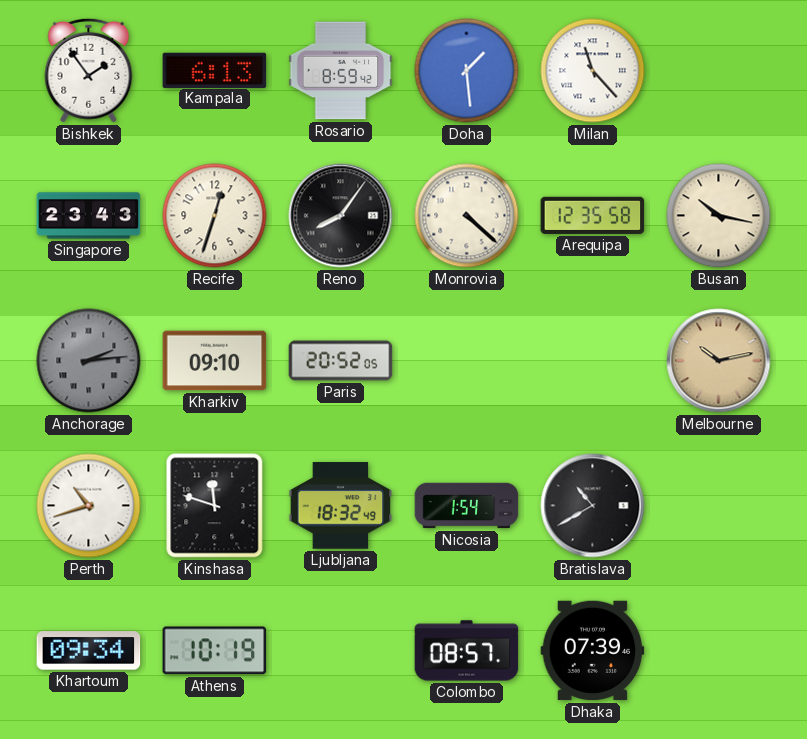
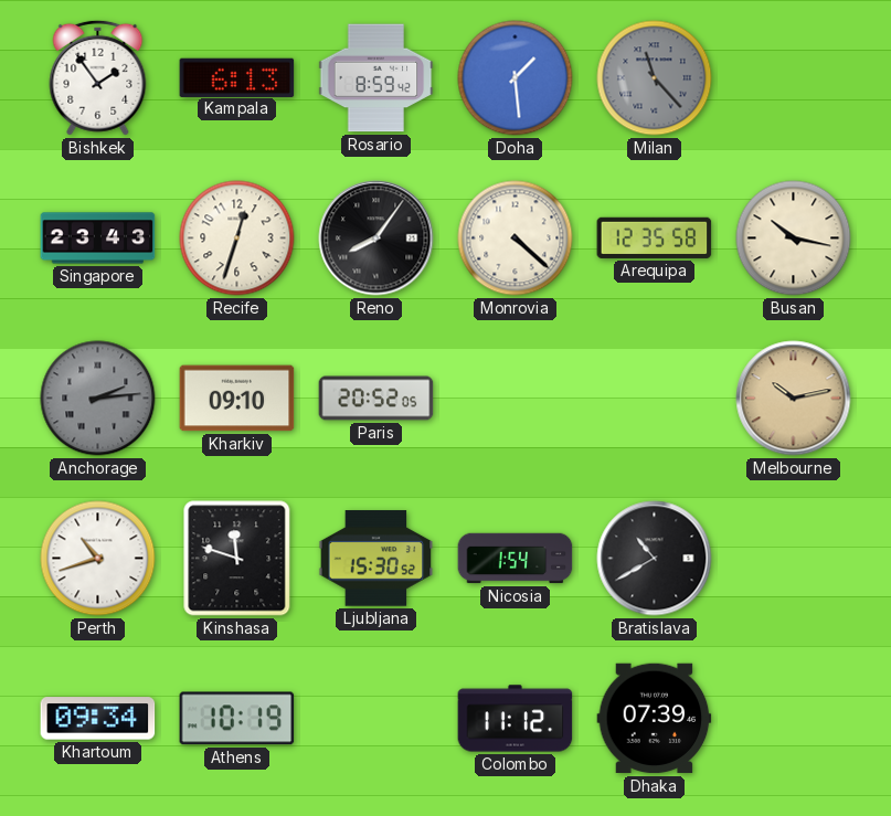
Milan dial: white -> grey
Ljubljana: 18:32 -> 15:30
Colombo: 08:57 -> 11:12
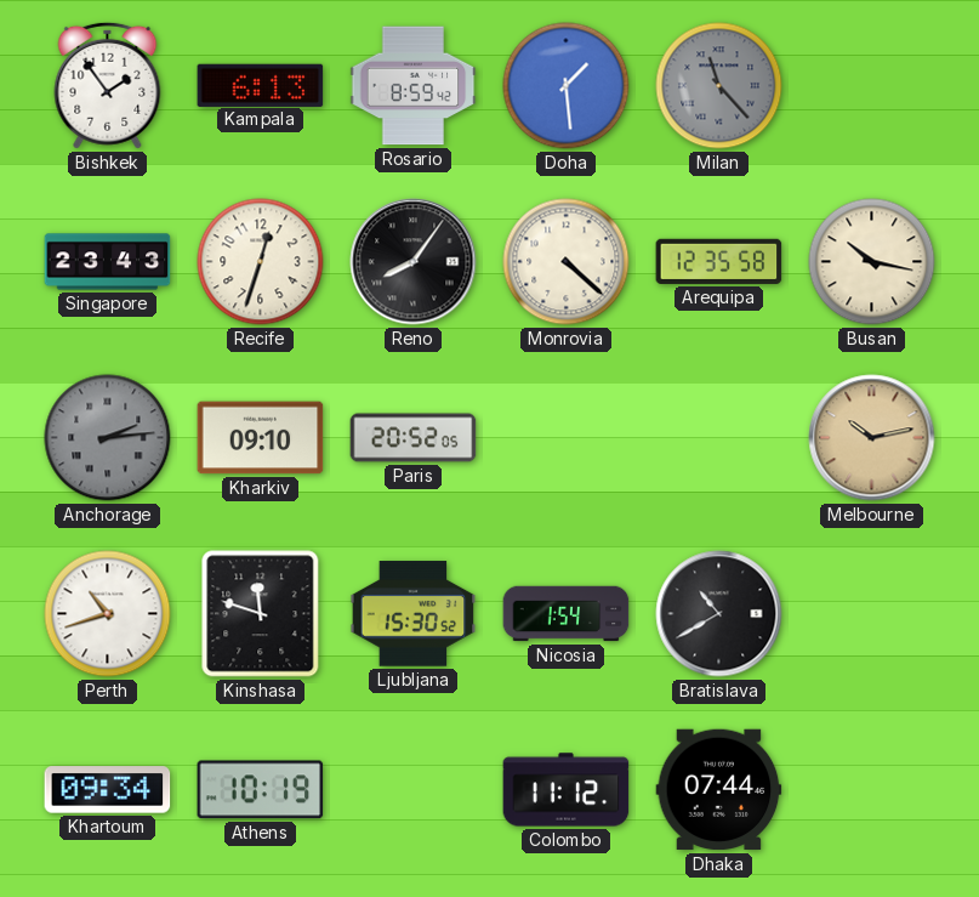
Dhaka: 07:39 -> 07:44
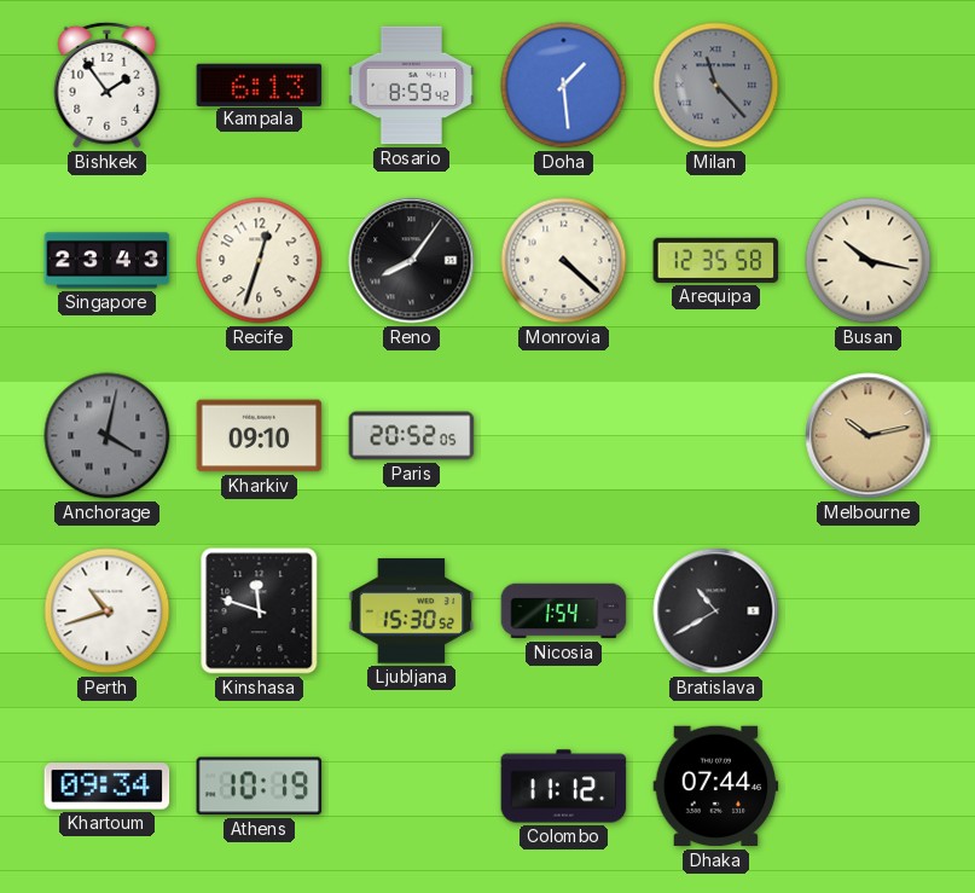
Anchorage: 2:14 -> 4:02
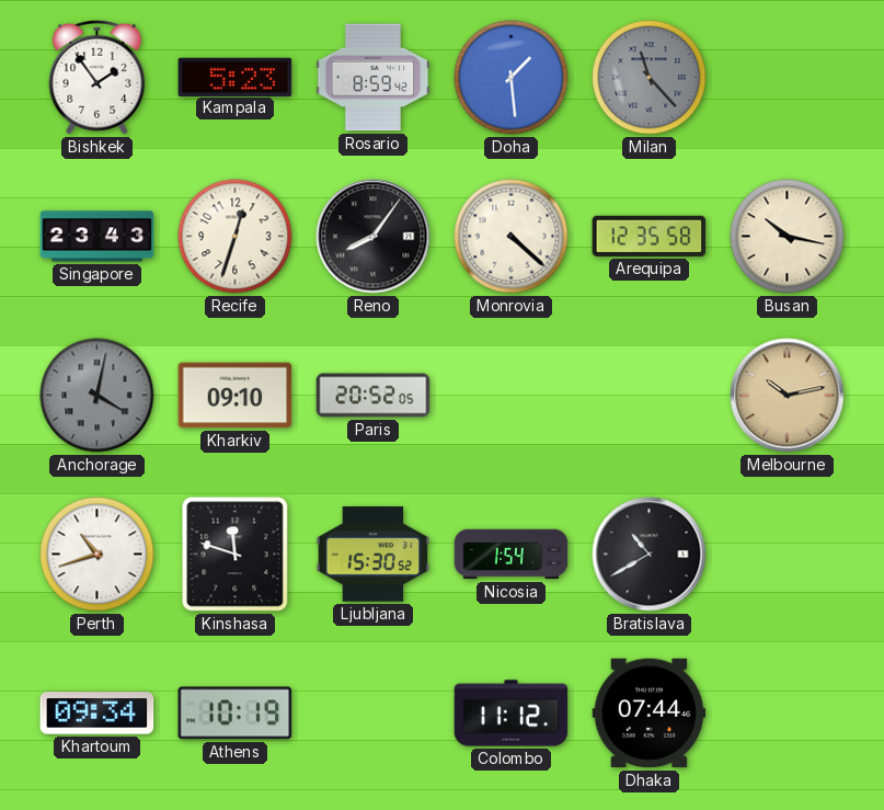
Kampala: 6:13 -> 5:23
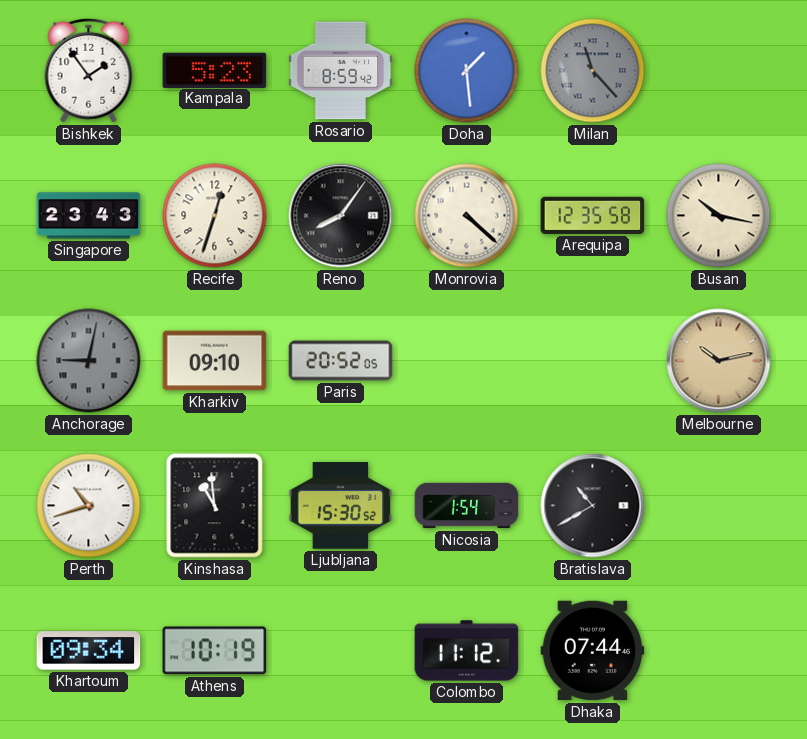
Anchorage: 4:02 -> 9:02
Kinshasa: 11:48 -> 10:59
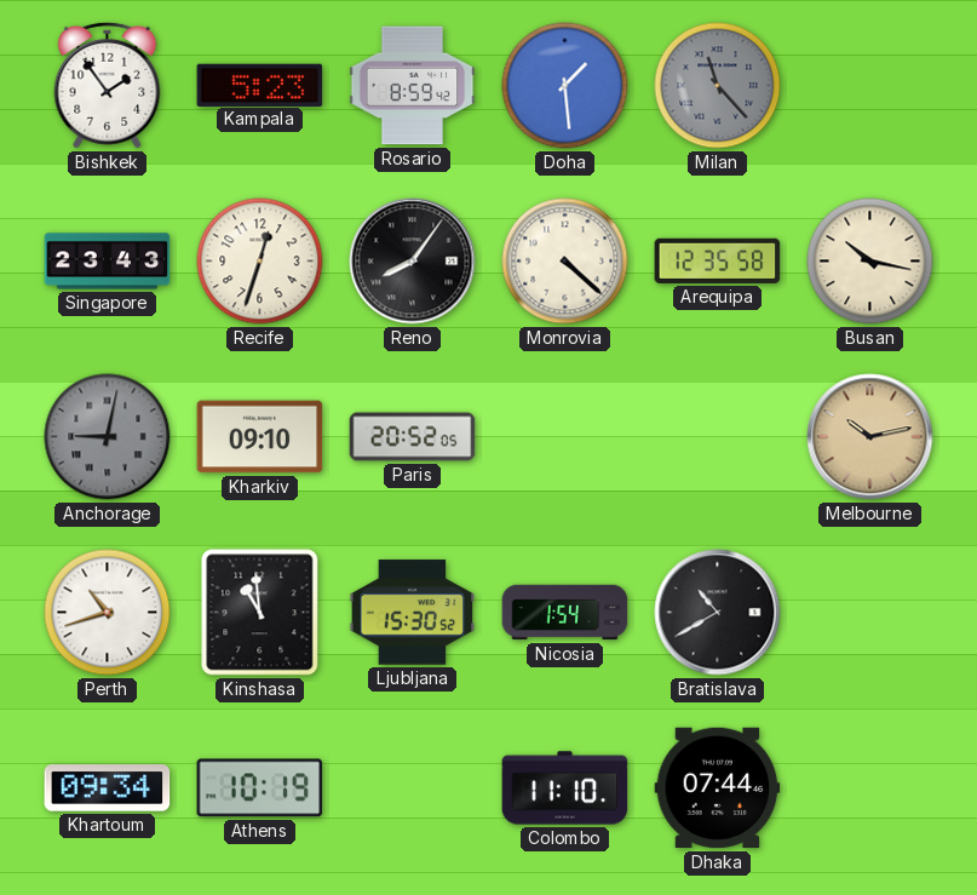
Colombo: 11:12 -> 11:10
